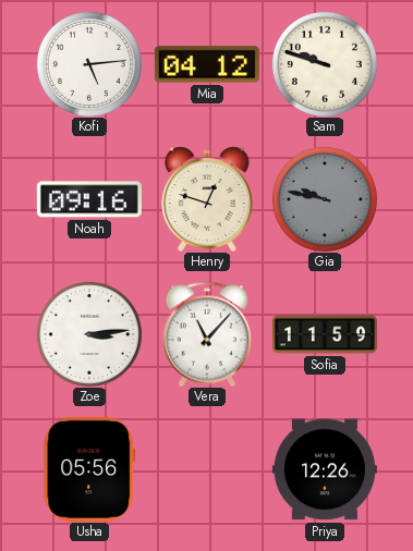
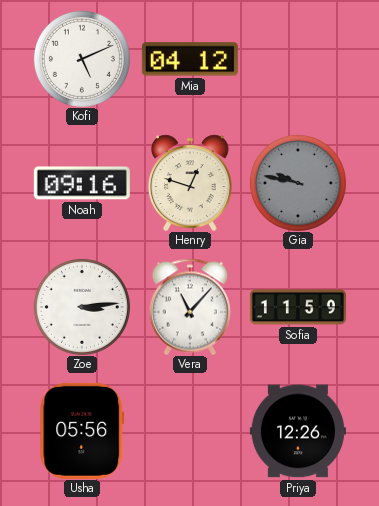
Kofi: 5:14 -> 5:11
Sam: 9:48 -> none
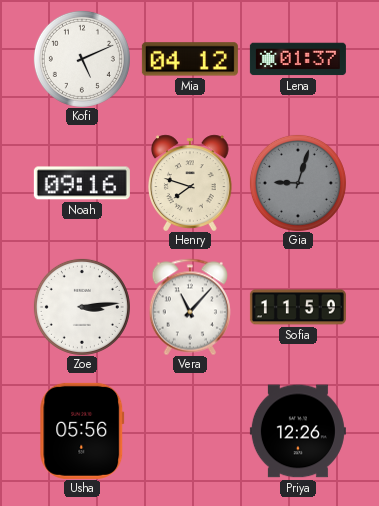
Lena: none -> 01:37
Henry: 12:48 -> 7:48
Gia: 9:47 -> 9:03
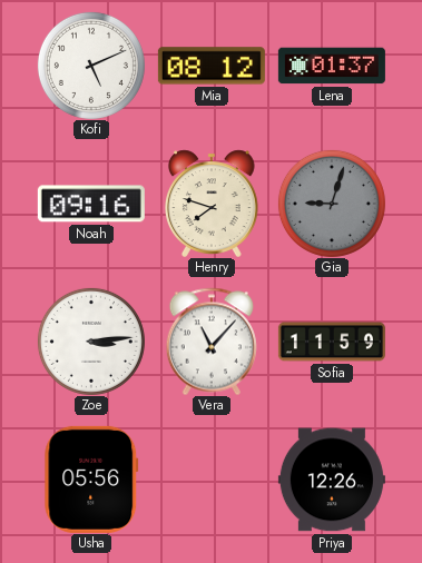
Mia: 04:12 -> 08:12
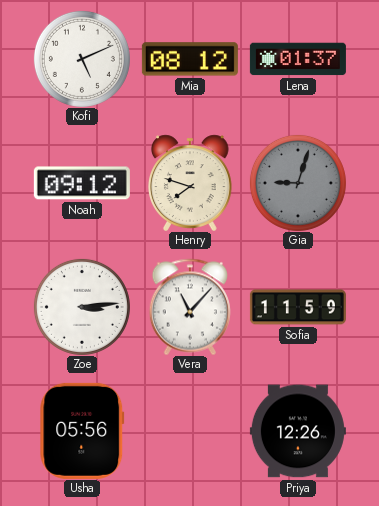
Noah: 09:16 -> 09:12
